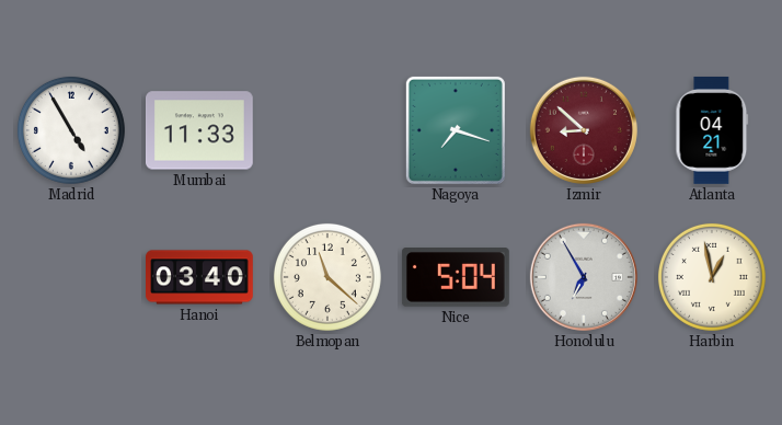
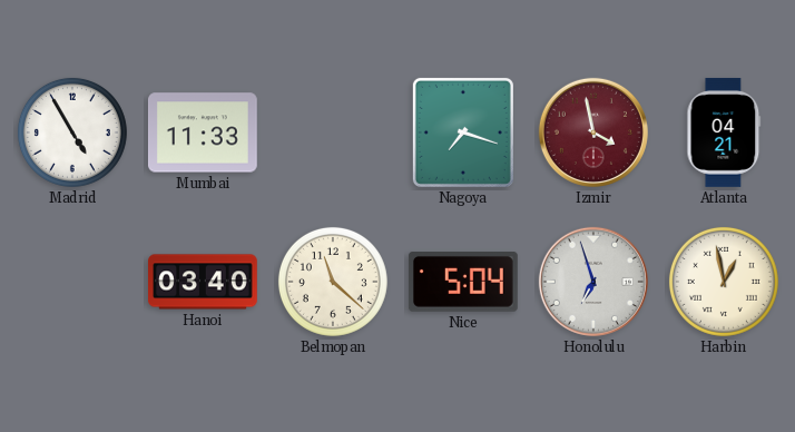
Izmir: 8:52 -> 3:58
Honolulu: 6:55 -> 6:57
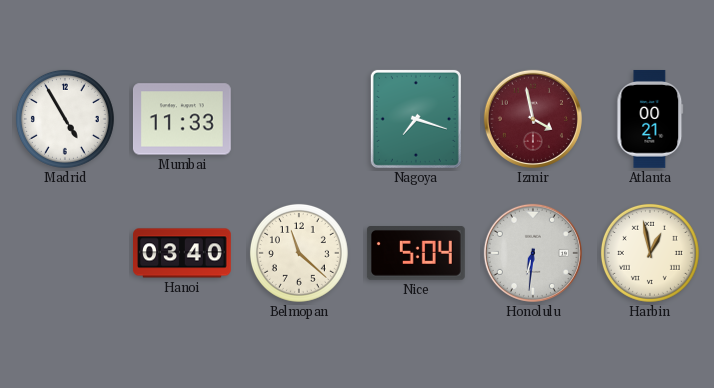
Atlanta: 04:21 -> 00:21
Honolulu: 6:57 -> 6:31
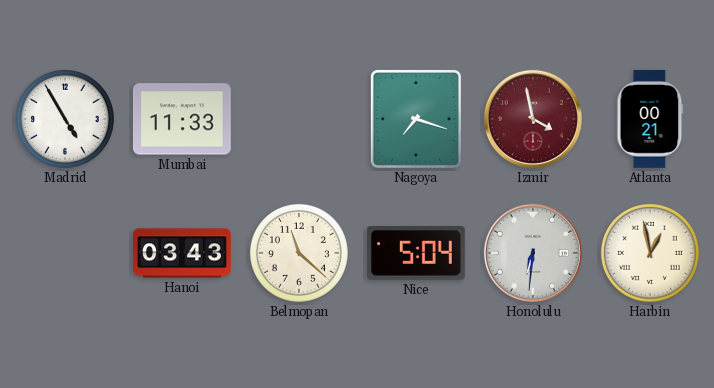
Hanoi: 03:40 -> 03:43
